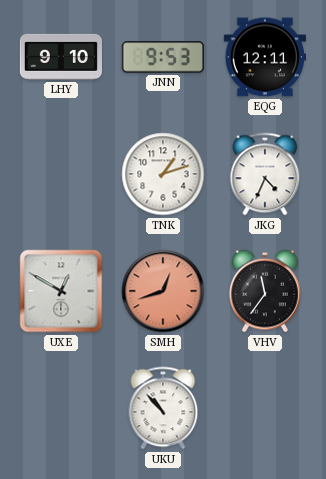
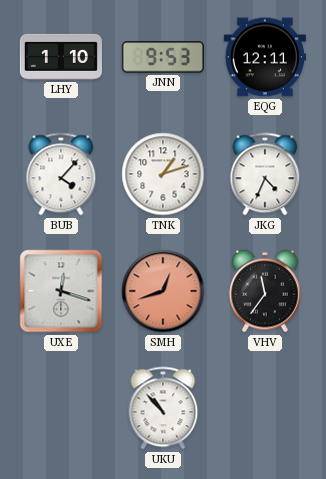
LHY: 9:10 -> 1:10
BUB: none -> 4:07
UXE: 12:50 -> 12:18
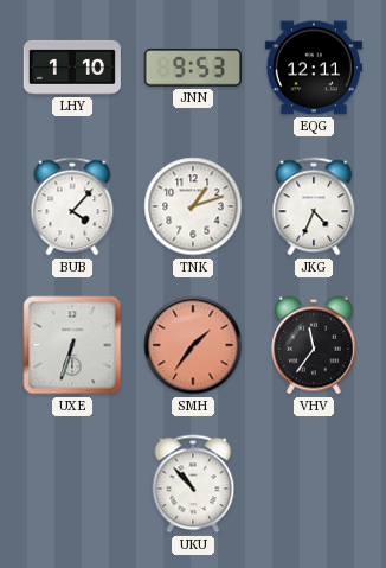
UXE: 12:18 -> 6:33
SMH: 12:42 -> 1:36
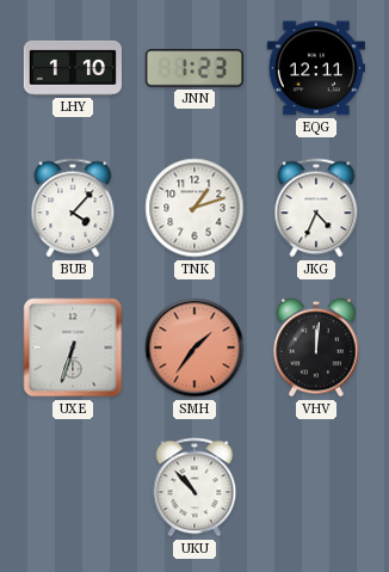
JNN: 9:53 -> 1:23
VHV: 11:36 -> 12:01
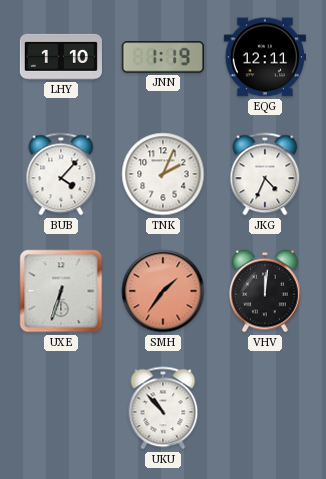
JNN: 1:23 -> 1:19
TNK: 1:12 -> 2:04
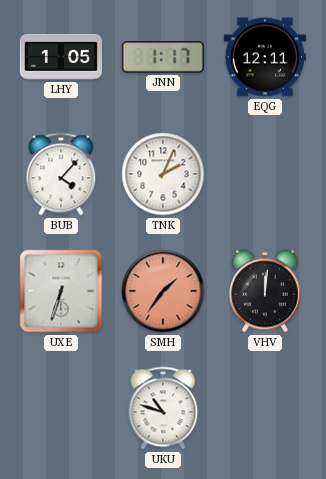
LHY: 1:10 -> 1:05
JNN: 1:19 -> 1:17
JKG: 4:34 -> none
UKU: 10:53 -> 10:48
